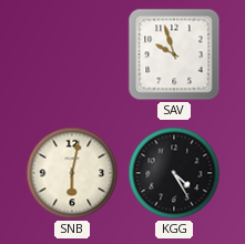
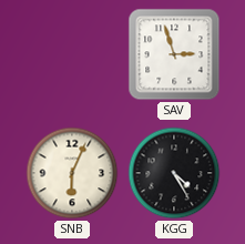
SAV: 9:57 -> 2:57
SNB: 6:02 -> 6:04
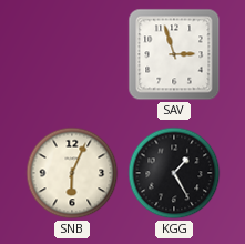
KGG: 4:25 -> 1:25
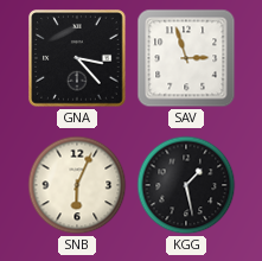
GNA: none -> 3:23
KGG: 1:25 -> 1:28
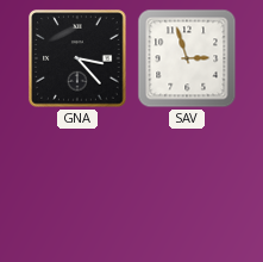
SNB: 6:04 -> none
KGG: 1:28 -> none
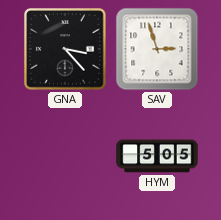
HYM: none -> 5:05
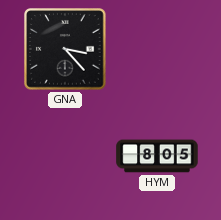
SAV: 2:57 -> none
HYM: 5:05 -> 8:05
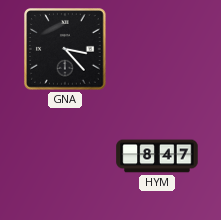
HYM: 8:05 -> 8:47
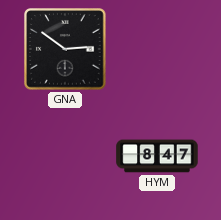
GNA: 3:23 -> 2:51
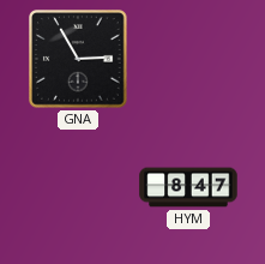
GNA: 2:51 -> 2:55
